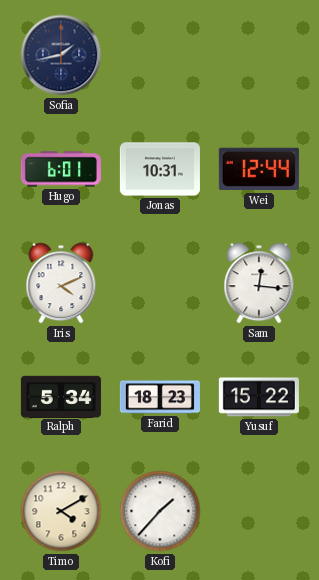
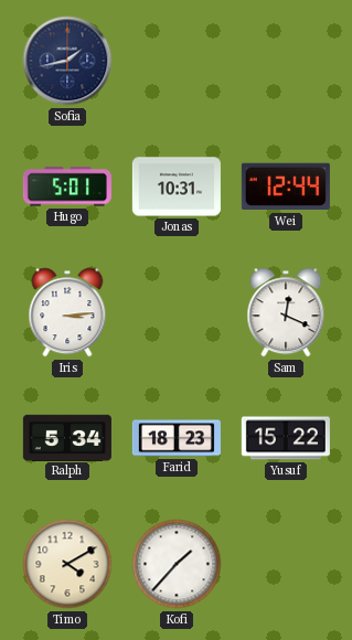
Hugo: 6:01 -> 5:01
Iris: 4:11 -> 3:14
Sam: 12:16 -> 12:19
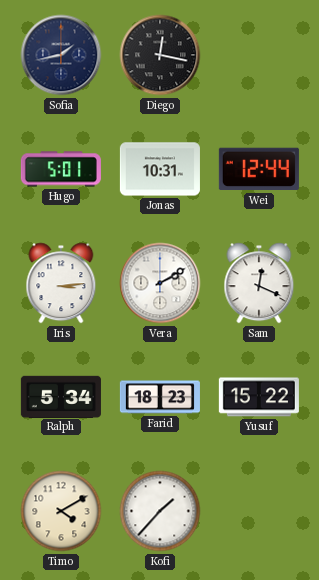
Diego: none -> 12:17
Vera: none -> 2:10
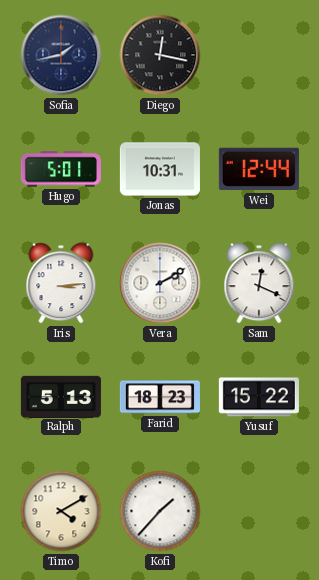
Ralph: 5:34 -> 5:13
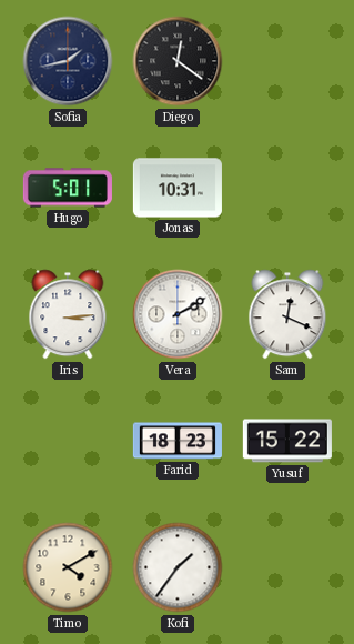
Diego: 12:17 -> 12:21
Wei: 12:44 -> none
Ralph: 5:13 -> none
Kofi: 1:37 -> 1:36
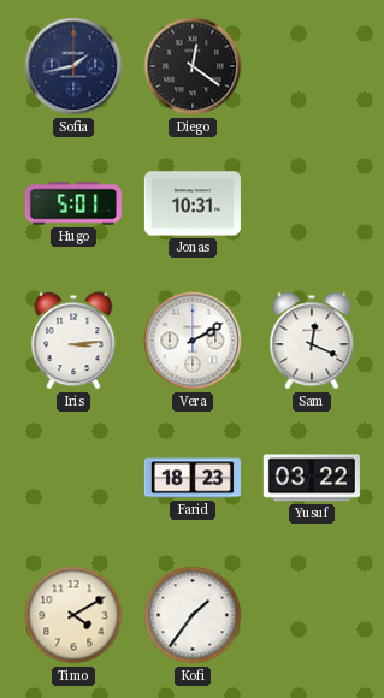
Yusuf: 15:22 -> 03:22
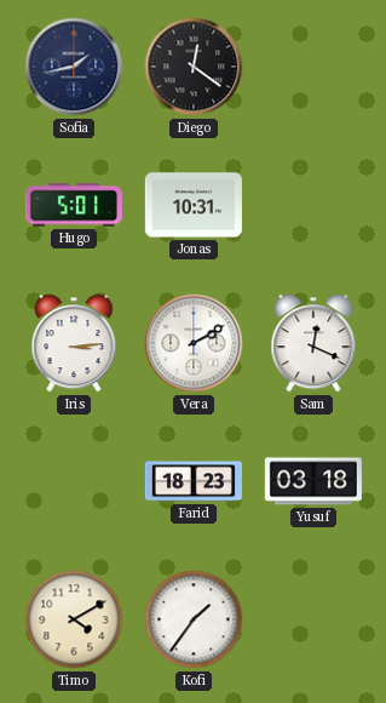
Yusuf: 03:22 -> 03:18
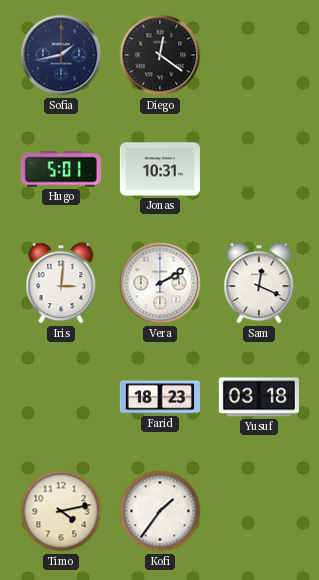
Iris: 3:14 -> 3:01
Timo: 4:10 -> 4:13
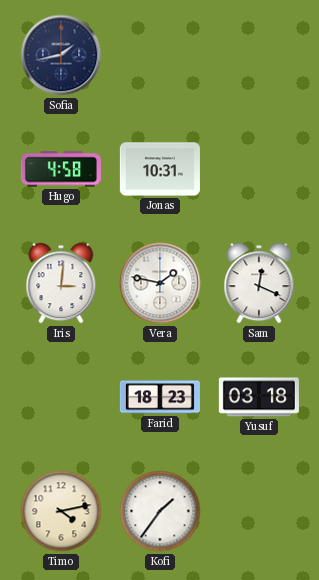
Diego: 12:21 -> none
Hugo: 5:01 -> 4:58
Vera: 2:10 -> 1:47
